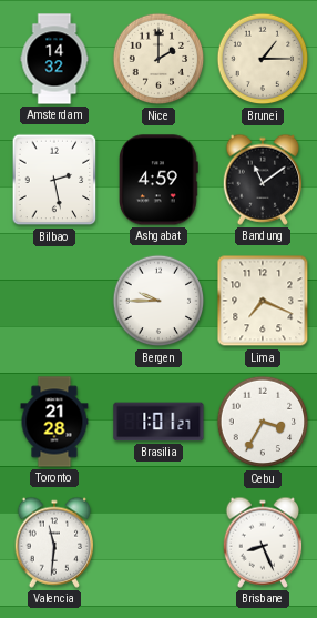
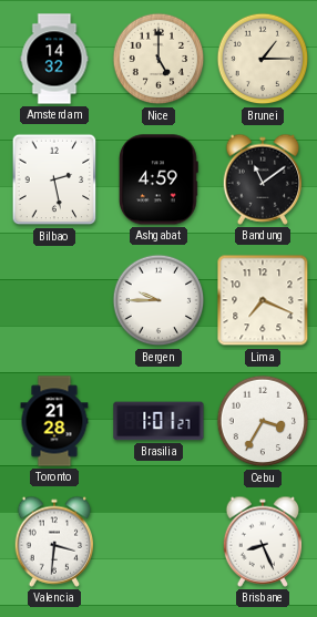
Nice: 2:00 -> 5:00
Valencia: 11:31 -> 3:31
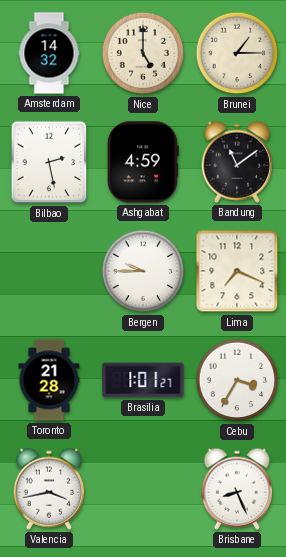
Valencia: 3:31 -> 3:43
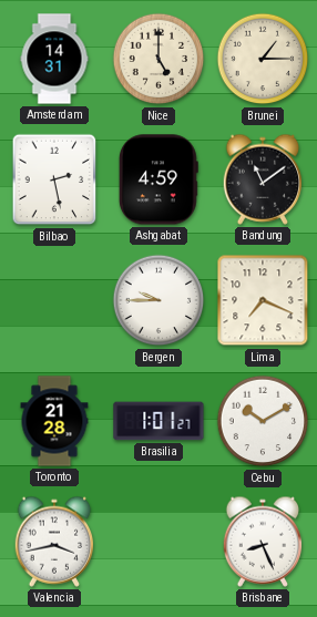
Amsterdam: 14:32 -> 14:31
Cebu: 3:35 -> 10:10
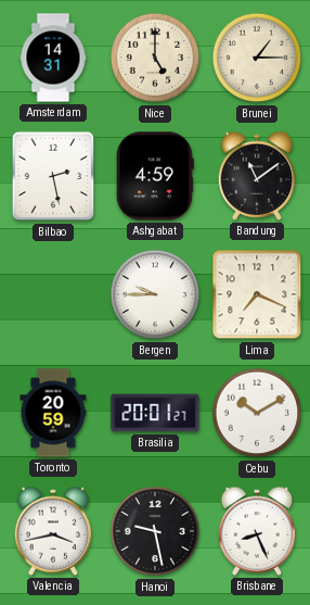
Toronto: 21:28 -> 20:59
Brasilia: 1:01 -> 20:01
Hanoi: none -> 9:28
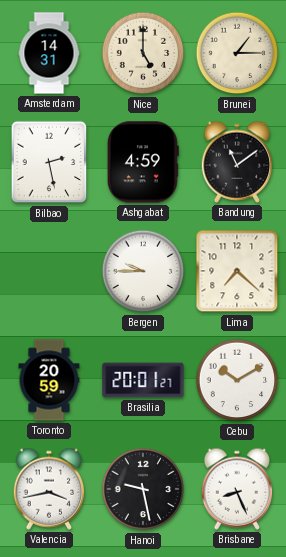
Lima: 7:19 -> 7:22
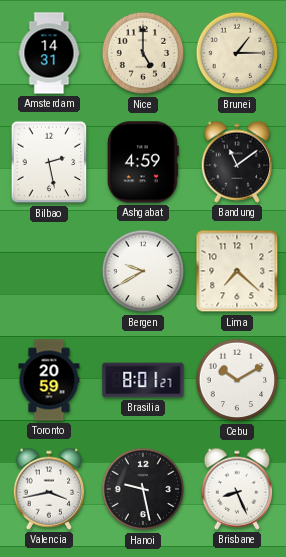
Bergen: 9:45 -> 9:40
Brasilia: 20:01 -> 8:01
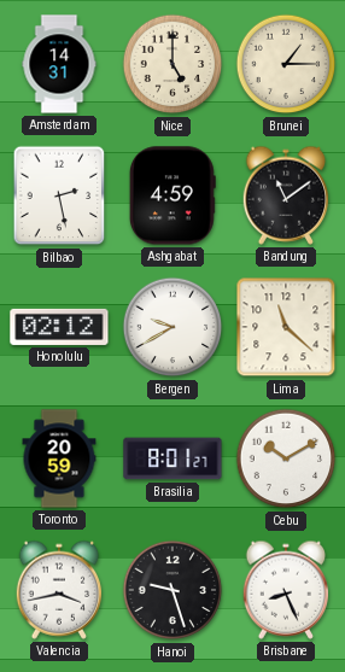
Honolulu: none -> 02:12
Lima: 7:22 -> 11:22
Hanoi: 9:28 -> 9:27
